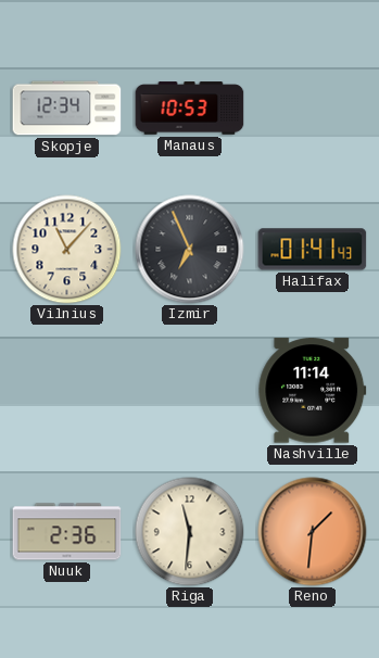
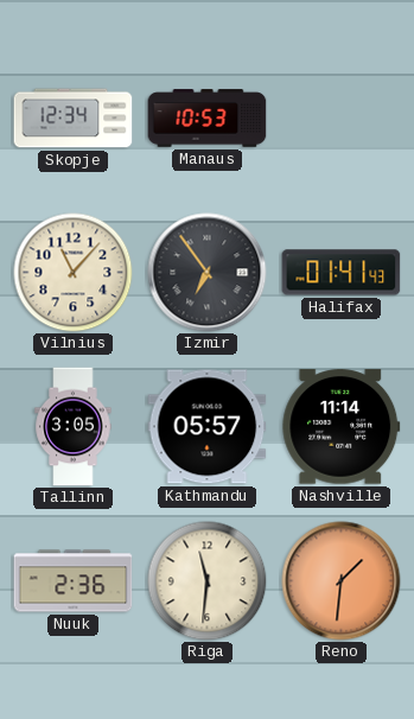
Izmir: 6:56 -> 6:54
Tallinn: none -> 3:05
Kathmandu: none -> 05:57
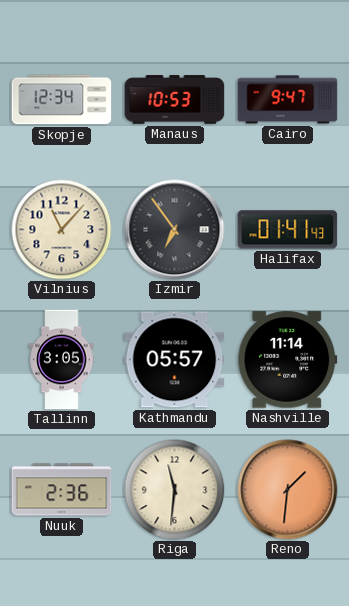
Cairo: none -> 9:47
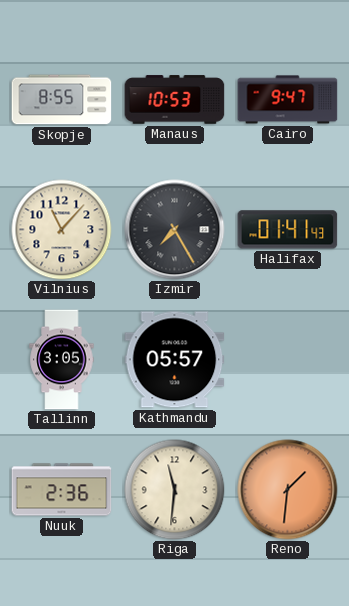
Skopje: 12:34 -> 8:55
Izmir: 6:54 -> 7:25
Nashville: 11:14 -> none
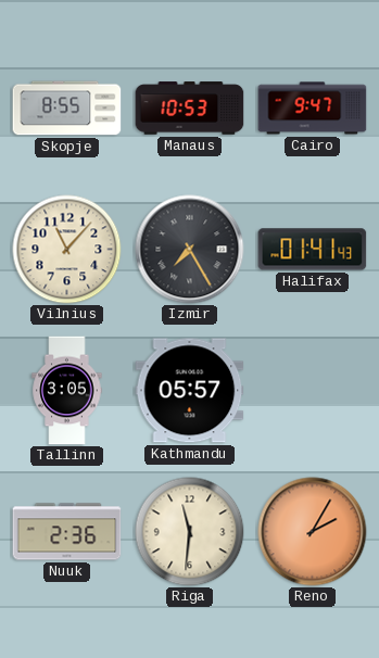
Reno: 1:31 -> 2:05
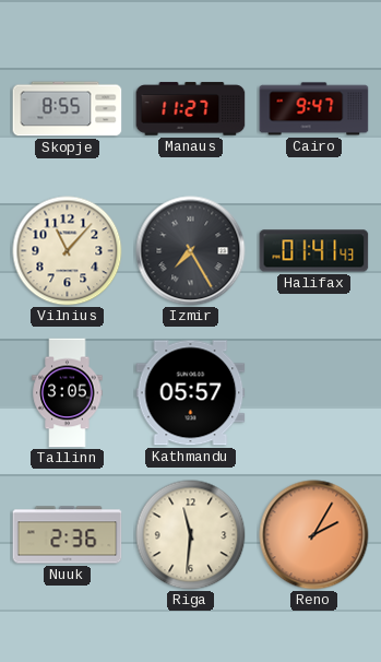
Manaus: 10:53 -> 11:27
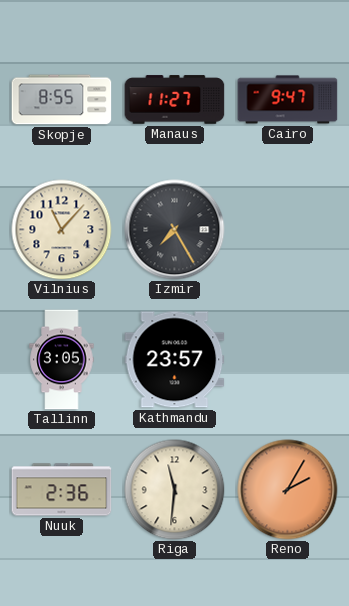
Halifax: 01:41 -> none
Kathmandu: 05:57 -> 23:57
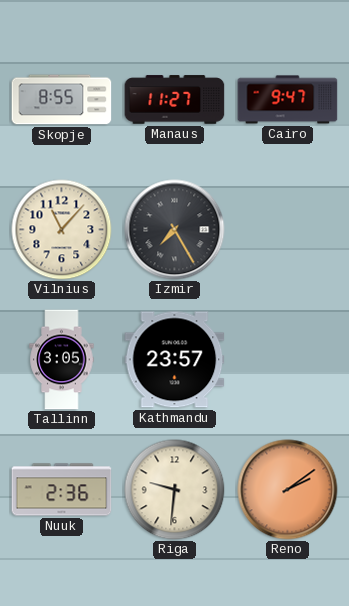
Riga: 11:31 -> 9:31
Reno: 2:05 -> 2:09
